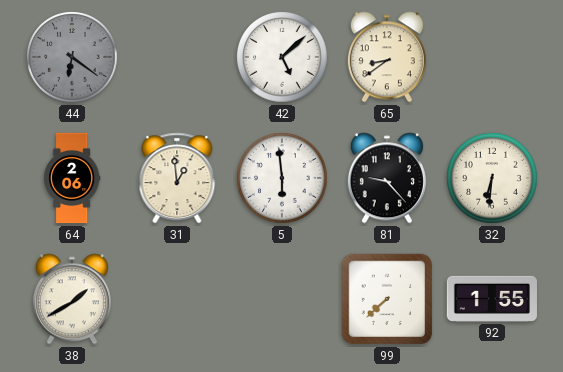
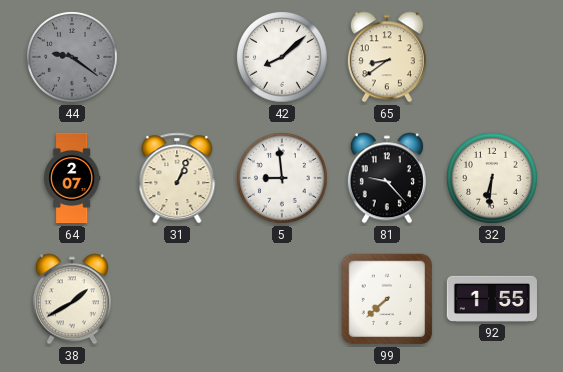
44: 6:21 -> 9:21
42: 5:08 -> 8:08
64: 2:06 -> 2:07
31: 12:59 -> 1:04
5: 5:59 -> 8:59
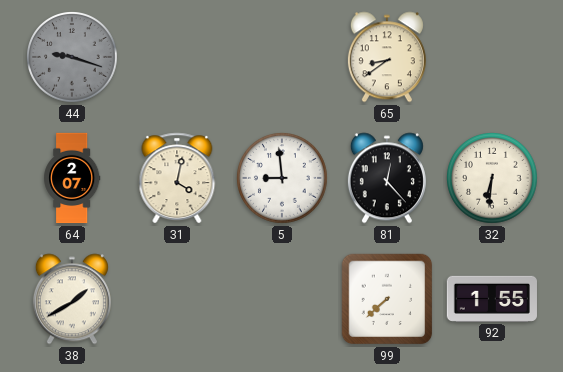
44: 9:21 -> 9:18
42: 8:08 -> none
31: 1:04 -> 4:02
81: 9:23 -> 12:23
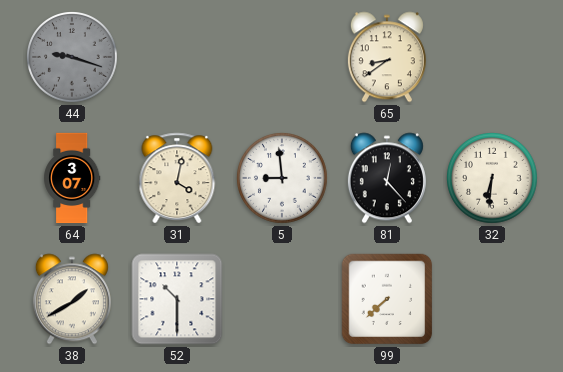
64: 2:07 -> 3:07
52: none -> 10:30
92: 1:55 -> none
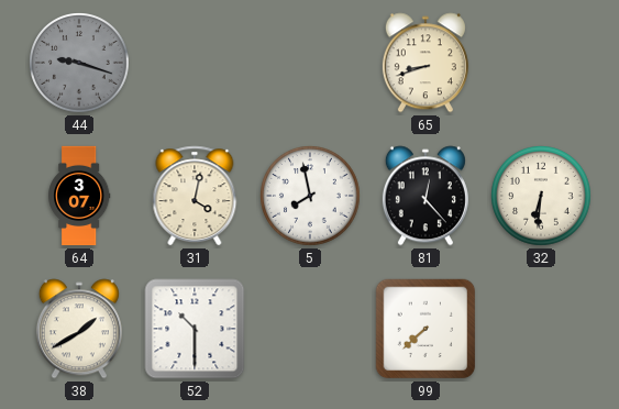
65: 8:39 -> 8:42
5: 8:59 -> 7:58
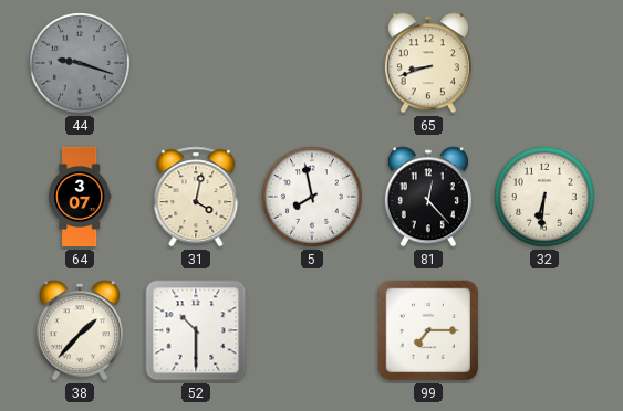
38: 1:40 -> 1:37
99: 7:38 -> 7:15
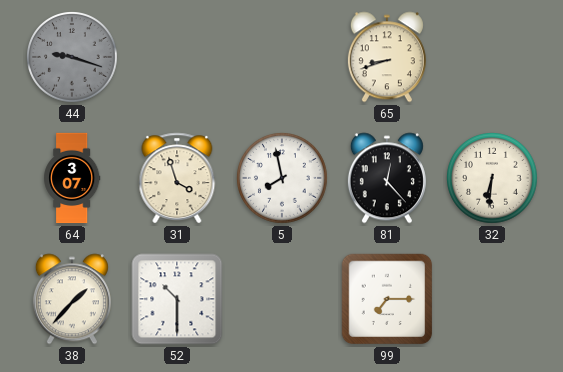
31: 4:02 -> 3:57
